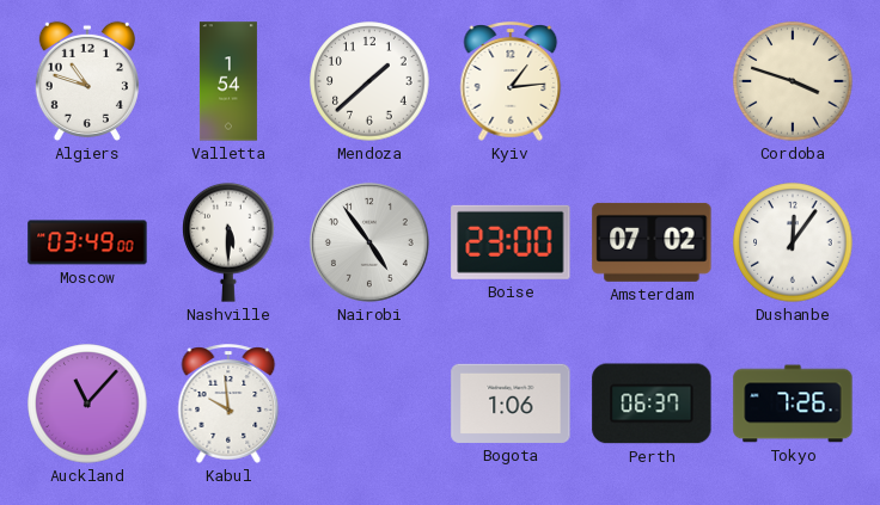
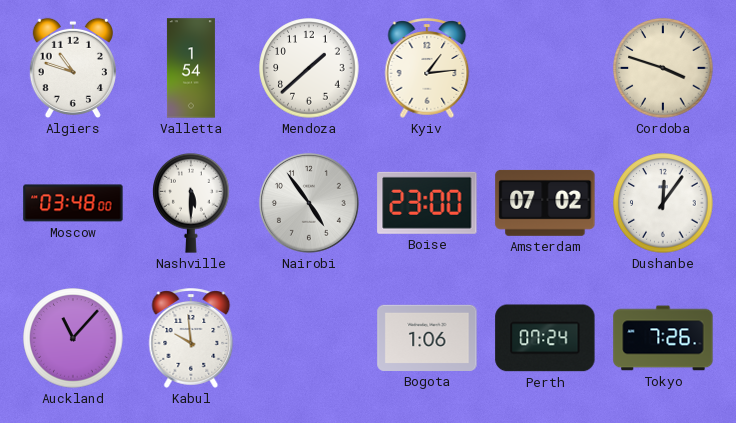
Moscow: 03:49 -> 03:48
Perth: 06:37 -> 07:24
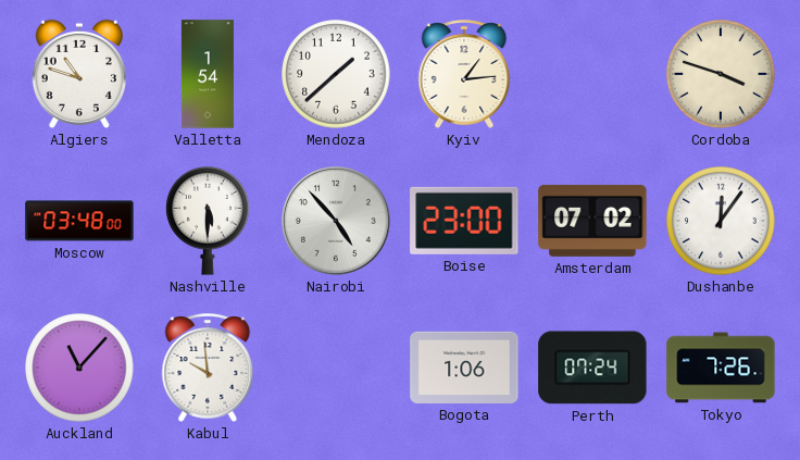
Nairobi: 4:54 -> 4:53
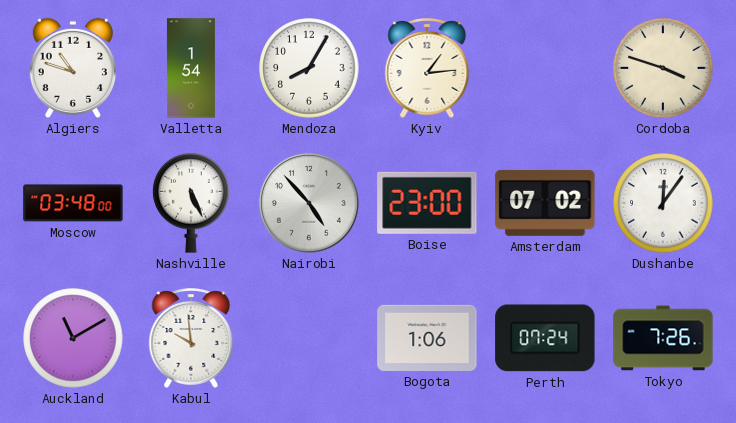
Mendoza: 1:38 -> 8:05
Nashville: 5:30 -> 5:26
Auckland: 11:07 -> 11:10
